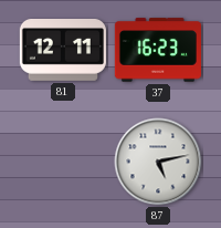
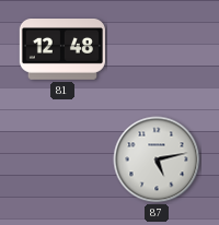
81: 12:11 -> 12:48
37: 16:23 -> none
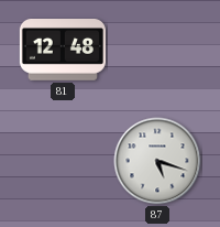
87: 5:13 -> 5:18
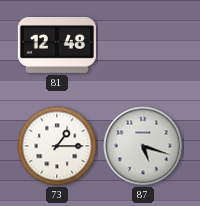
73: none -> 1:15
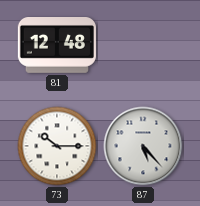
73: 1:15 -> 10:15
87: 5:18 -> 5:23
